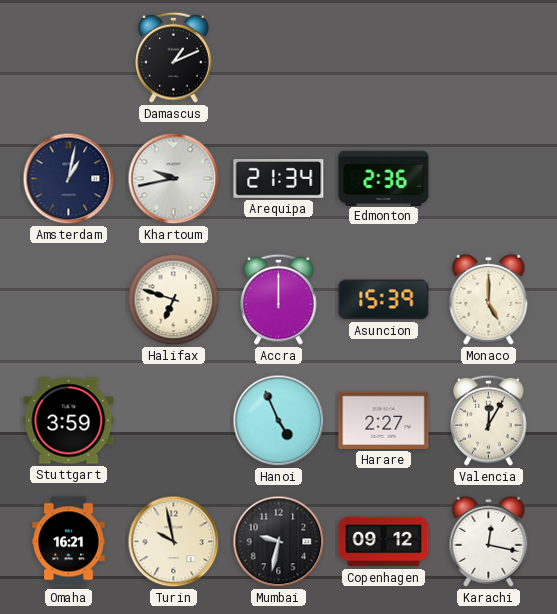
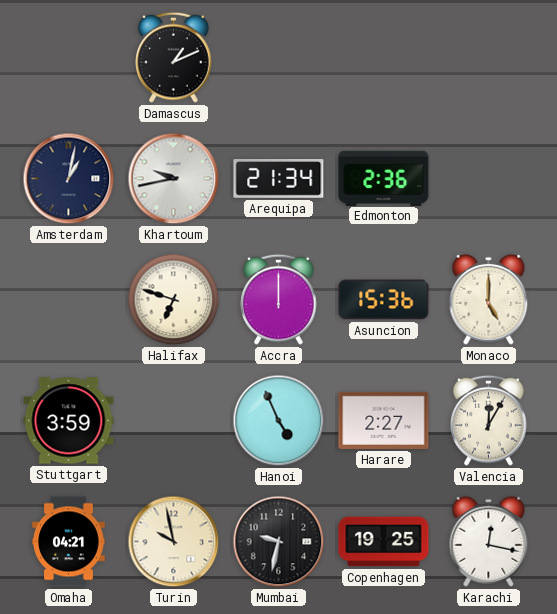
Asuncion: 15:39 -> 15:36
Omaha: 16:21 -> 04:21
Copenhagen: 09:12 -> 19:25
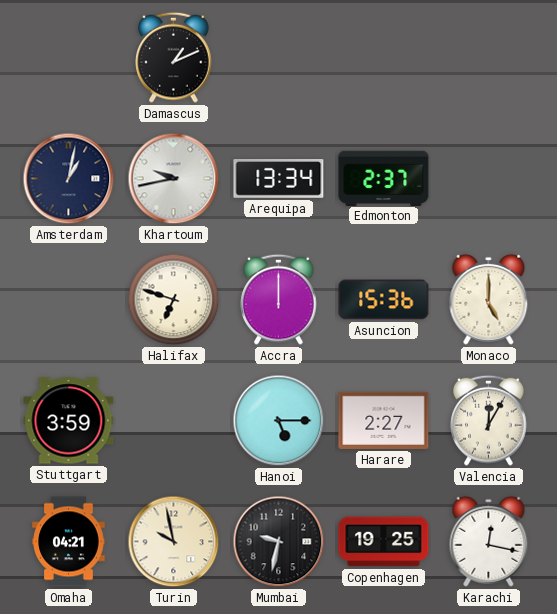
Arequipa: 21:34 -> 13:34
Edmonton: 2:36 -> 2:37
Hanoi: 4:56 -> 5:15
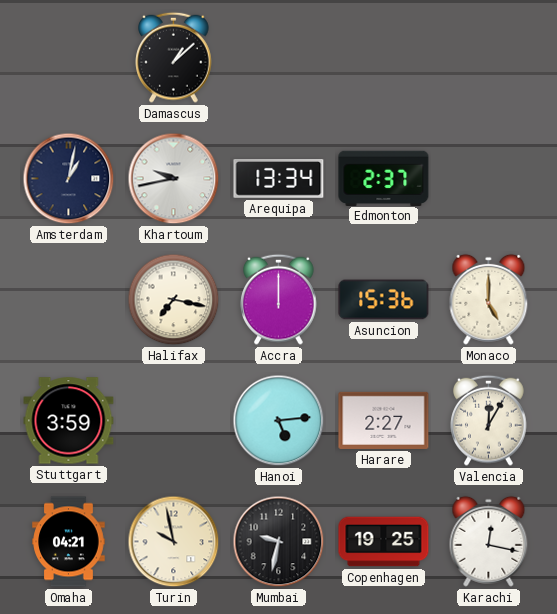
Damascus: 1:11 -> 1:08
Halifax: 6:48 -> 7:17
Hanoi: 5:15 -> 5:14
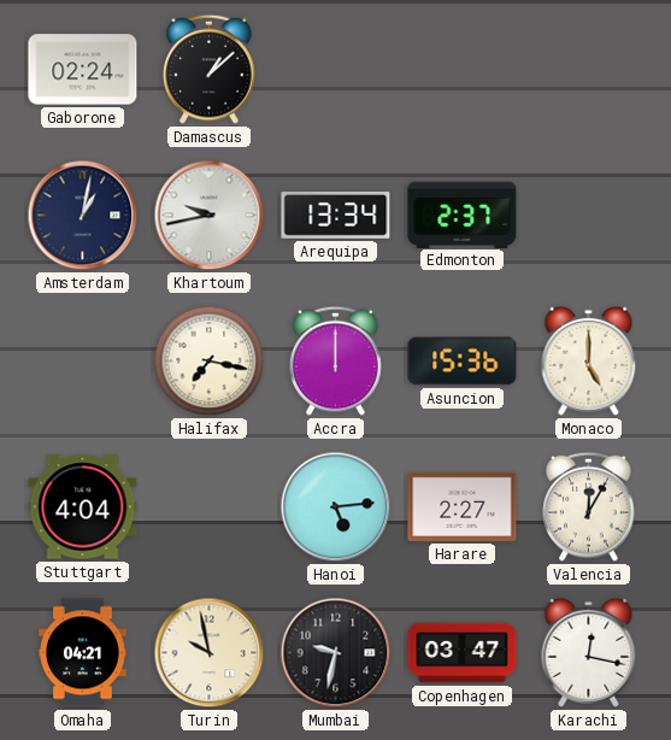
Gaborone: none -> 02:24
Stuttgart: 3:59 -> 4:04
Copenhagen: 19:25 -> 03:47
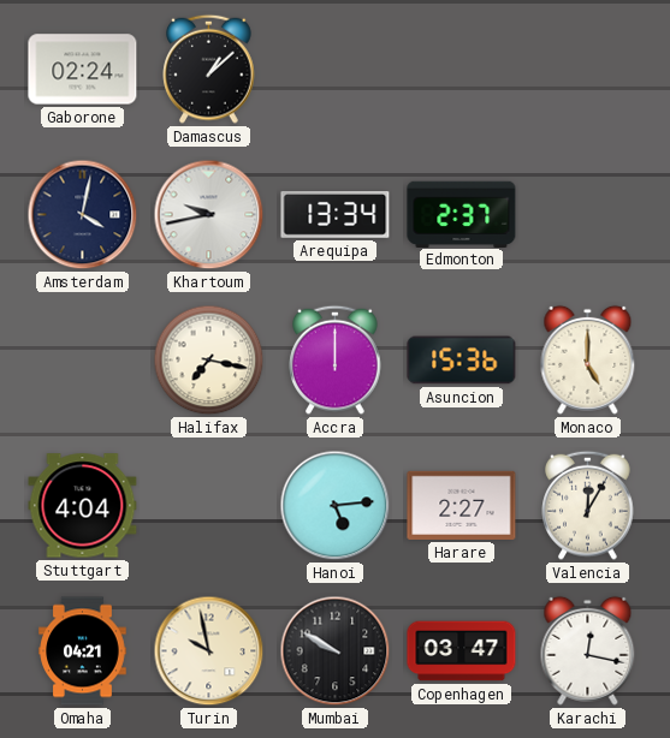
Amsterdam: 1:02 -> 4:02
Mumbai: 9:32 -> 9:50
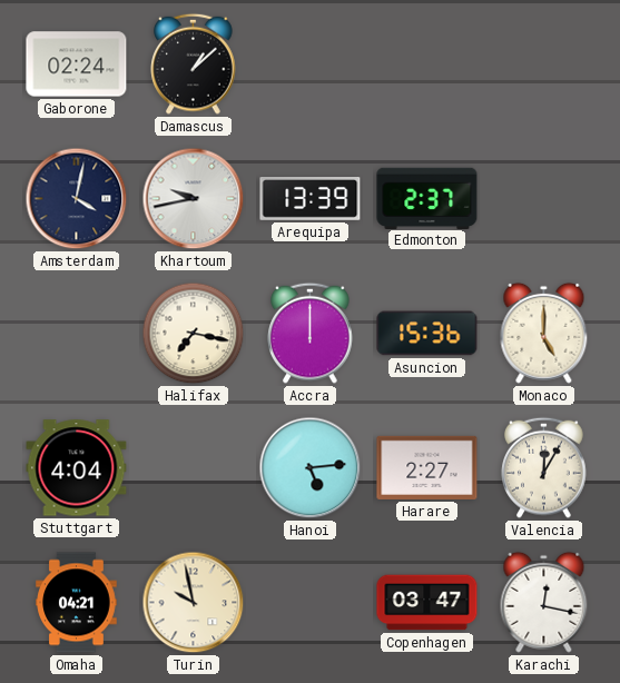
Arequipa: 13:34 -> 13:39
Mumbai: 9:50 -> none
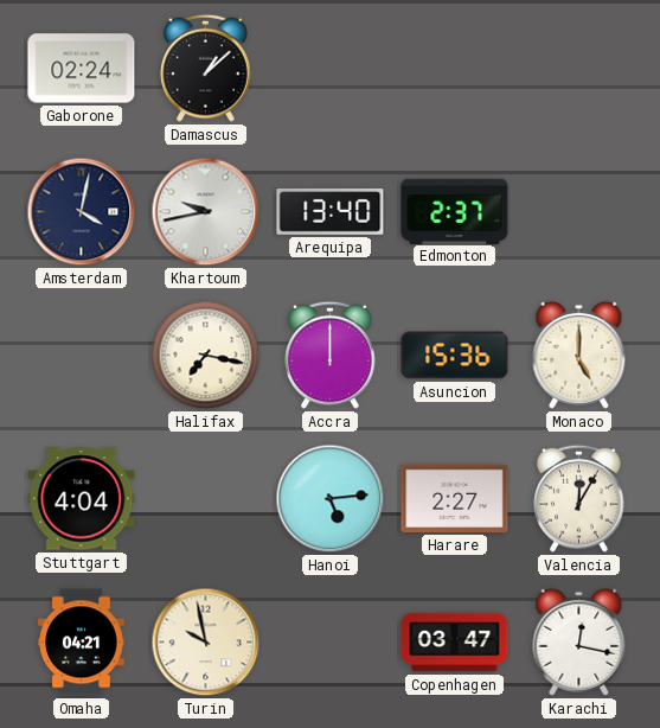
Arequipa: 13:39 -> 13:40
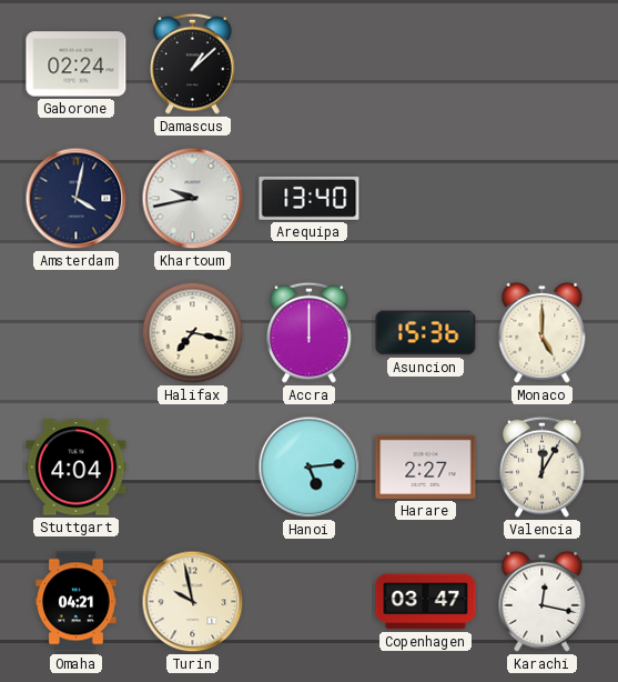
Edmonton: 2:37 -> none
